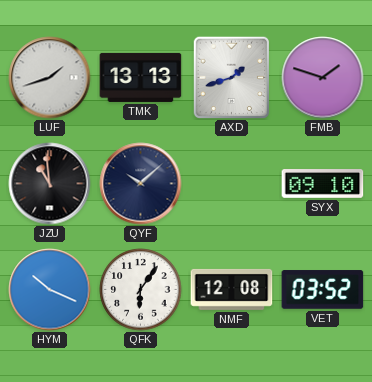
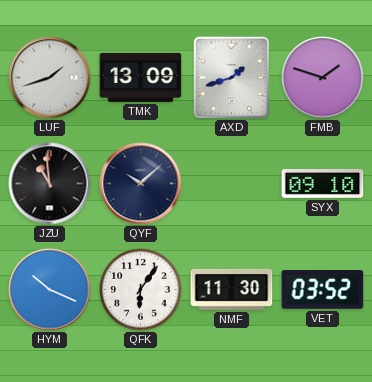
TMK: 13:13 -> 13:09
NMF: 12:08 -> 11:30
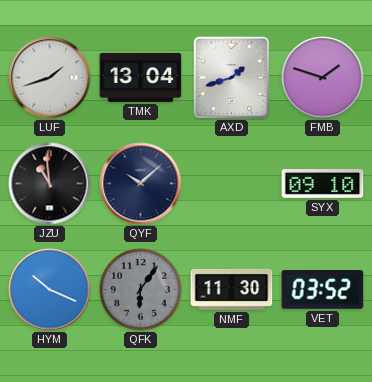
TMK: 13:09 -> 13:04
QFK dial: white -> grey
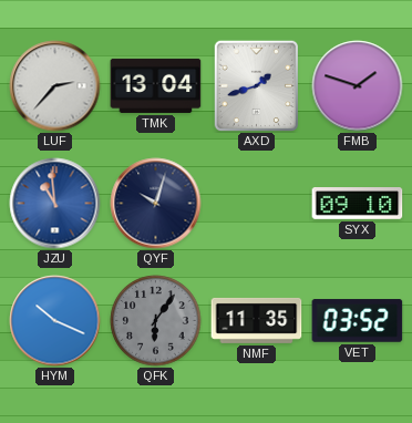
LUF: 1:42 -> 2:37
JZU dial: black -> blue
QYF: 10:08 -> 10:03
NMF: 11:30 -> 11:35
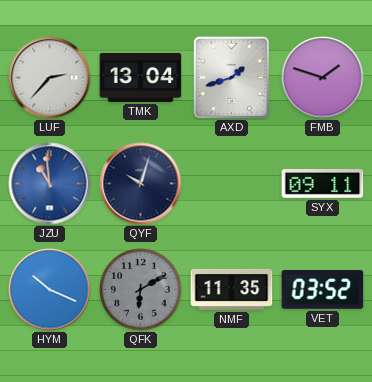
SYX: 09:10 -> 09:11
QFK: 6:06 -> 6:10
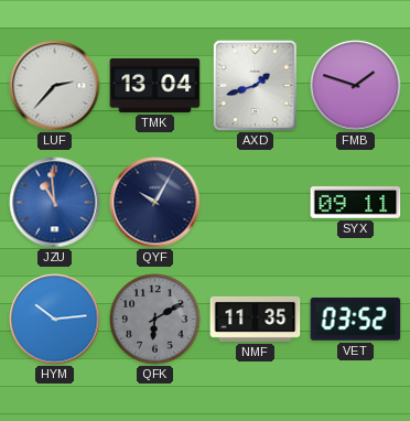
QYF: 10:03 -> 10:05
HYM: 10:19 -> 10:14
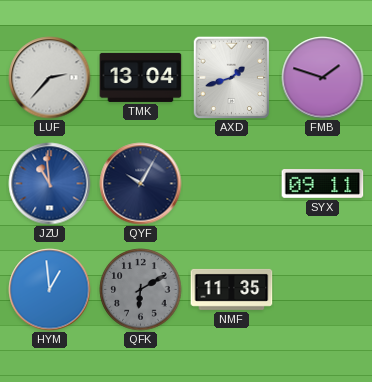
HYM: 10:14 -> 12:59
VET: 03:52 -> none
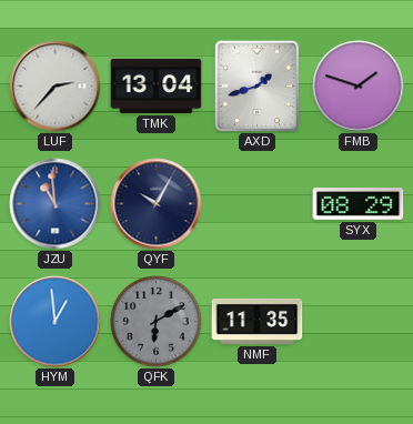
SYX: 09:11 -> 08:29
